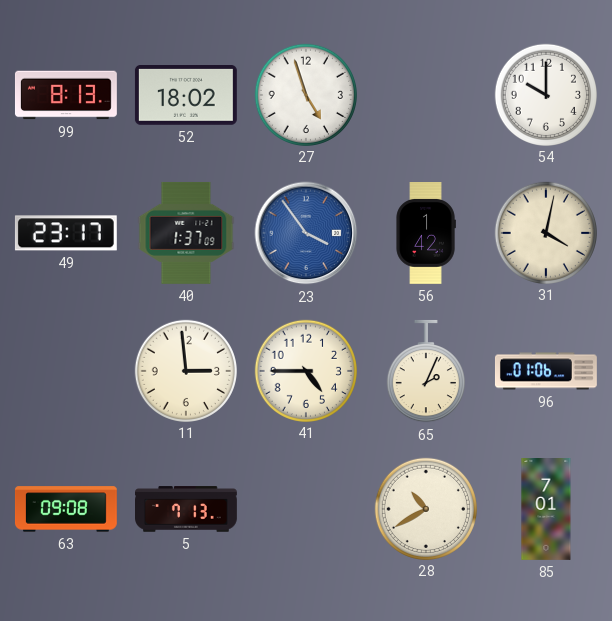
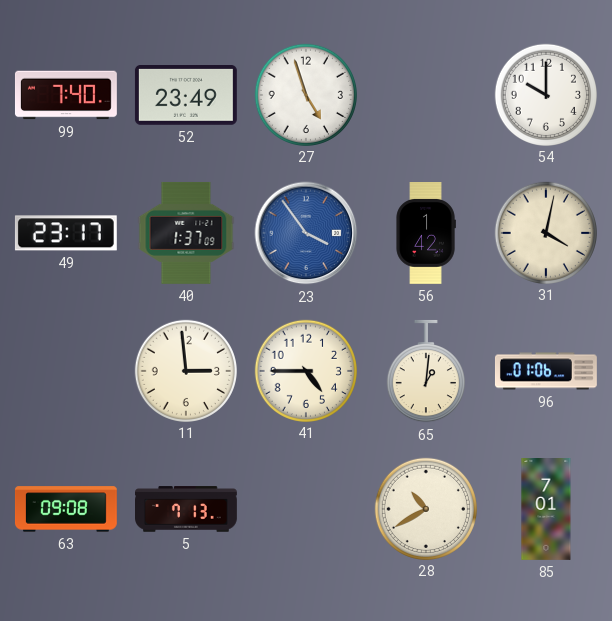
99: 8:13 -> 7:40
52: 18:02 -> 23:49
65: 2:04 -> 1:01
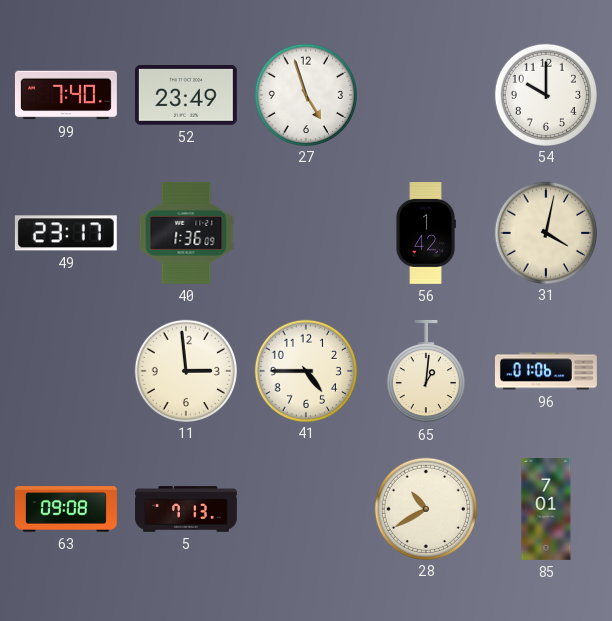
40: 1:37 -> 1:36
23: 3:54 -> none
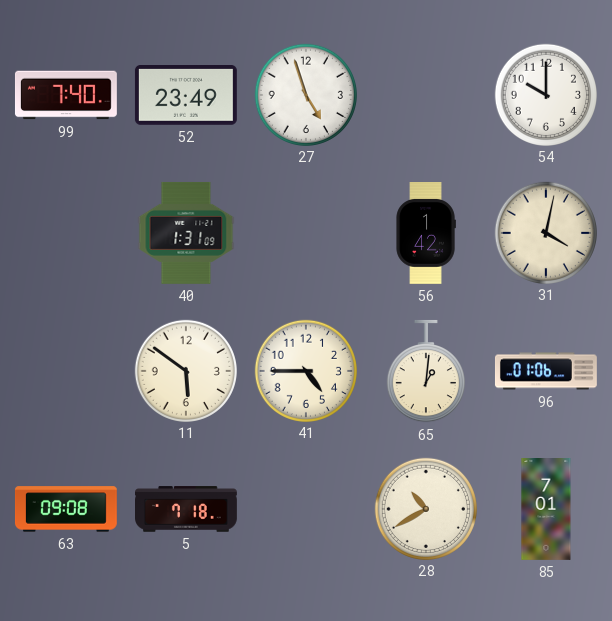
49: 23:17 -> none
40: 1:36 -> 1:31
11: 2:59 -> 5:51
5: 7:13 -> 7:18
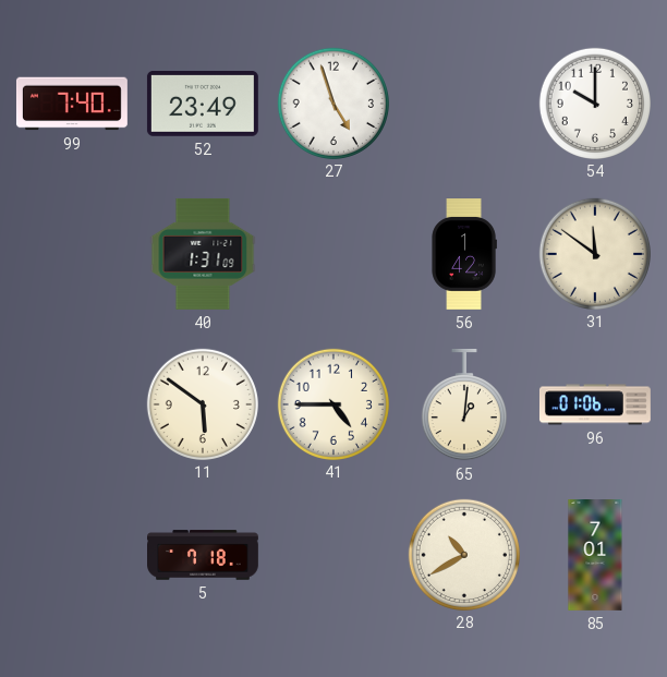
31: 4:02 -> 11:51
63: 09:08 -> none
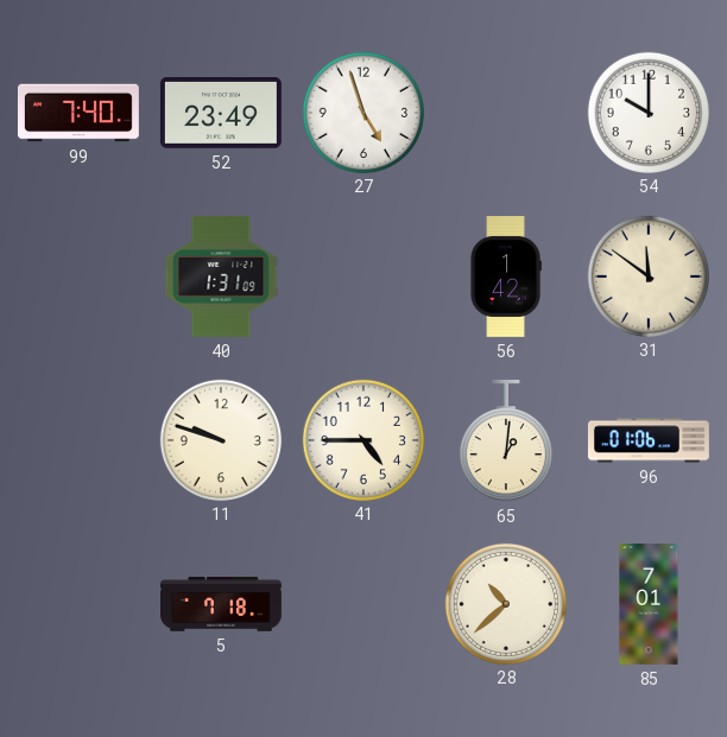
11: 5:51 -> 9:48
28: 10:40 -> 10:38
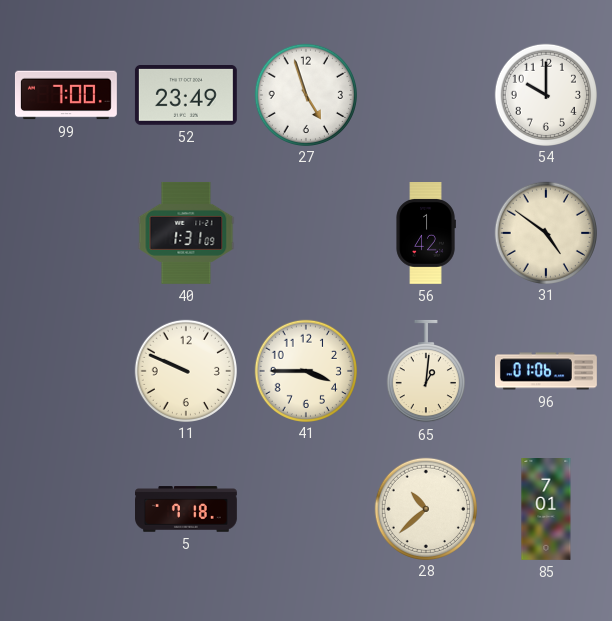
99: 7:40 -> 7:00
31: 11:51 -> 4:51
11: 9:48 -> 9:49
41: 4:45 -> 3:45
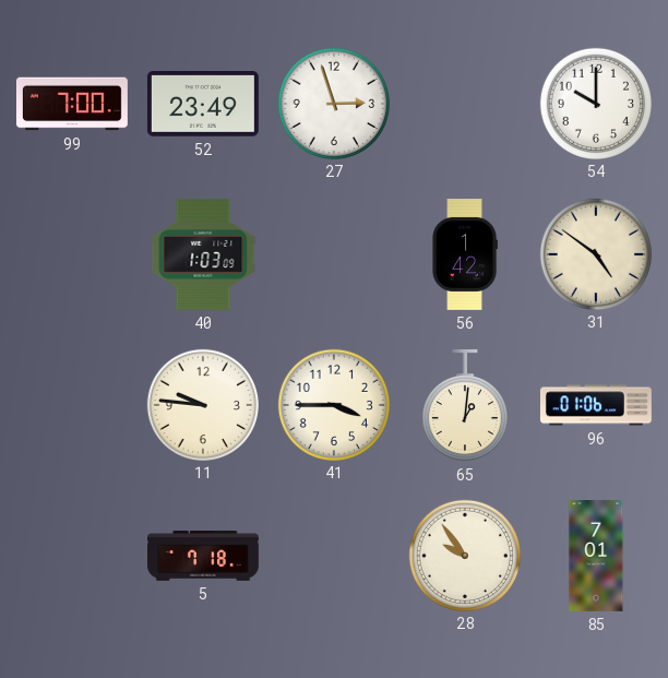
27: 4:57 -> 2:57
40: 1:31 -> 1:03
11: 9:49 -> 9:46
28: 10:38 -> 9:54
